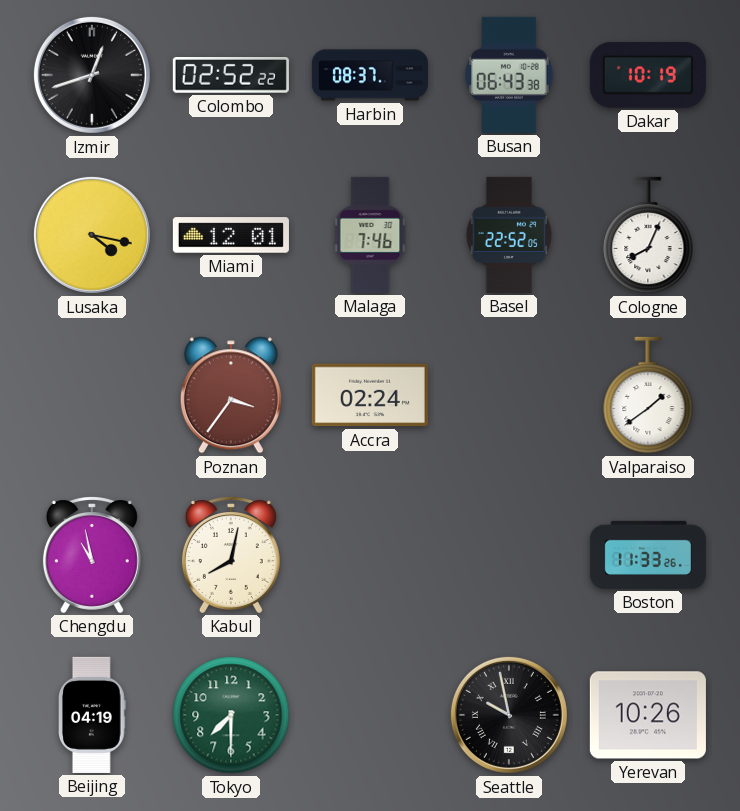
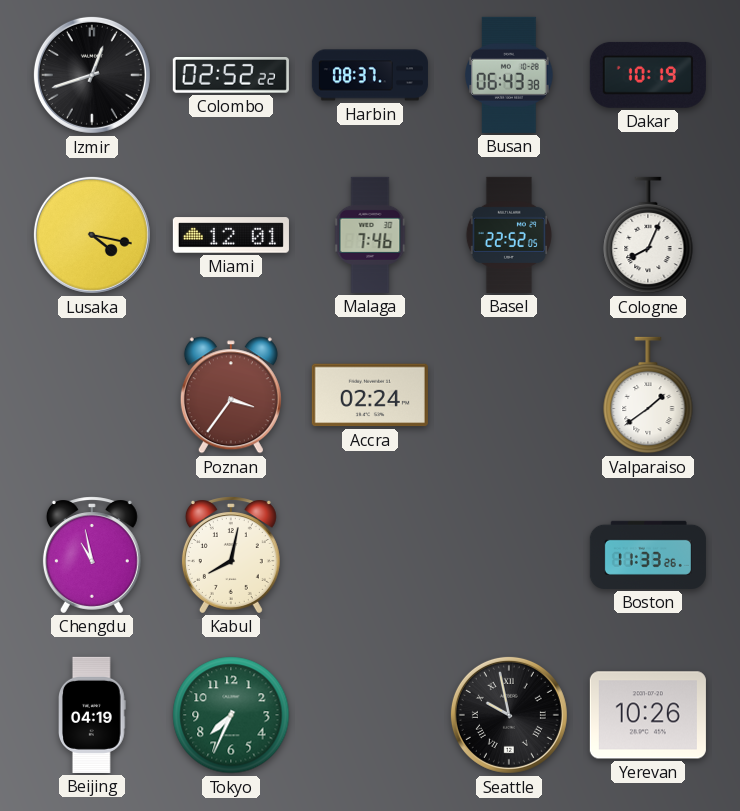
Tokyo: 7:30 -> 7:34
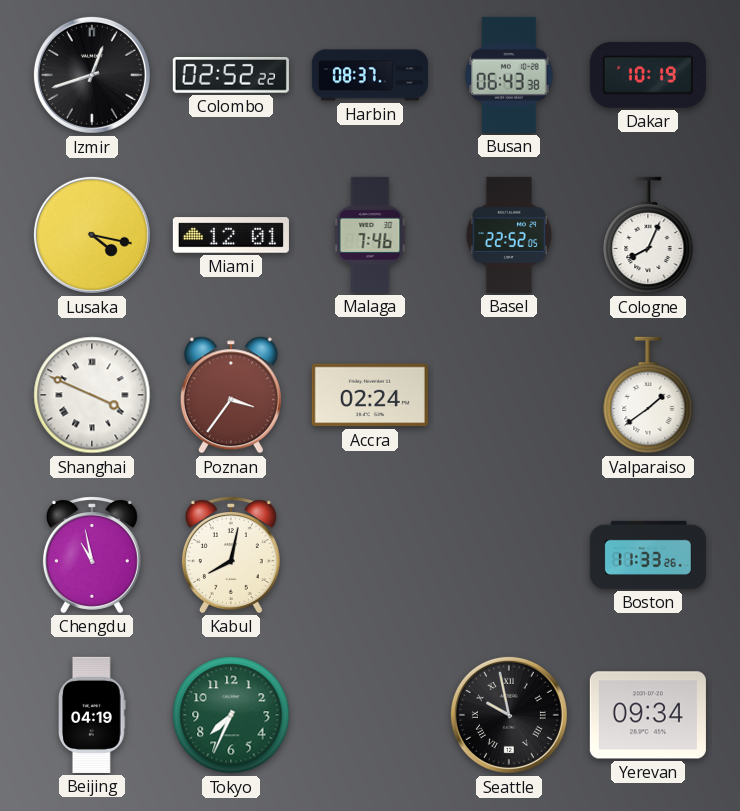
Shanghai: none -> 3:49
Yerevan: 10:26 -> 09:34
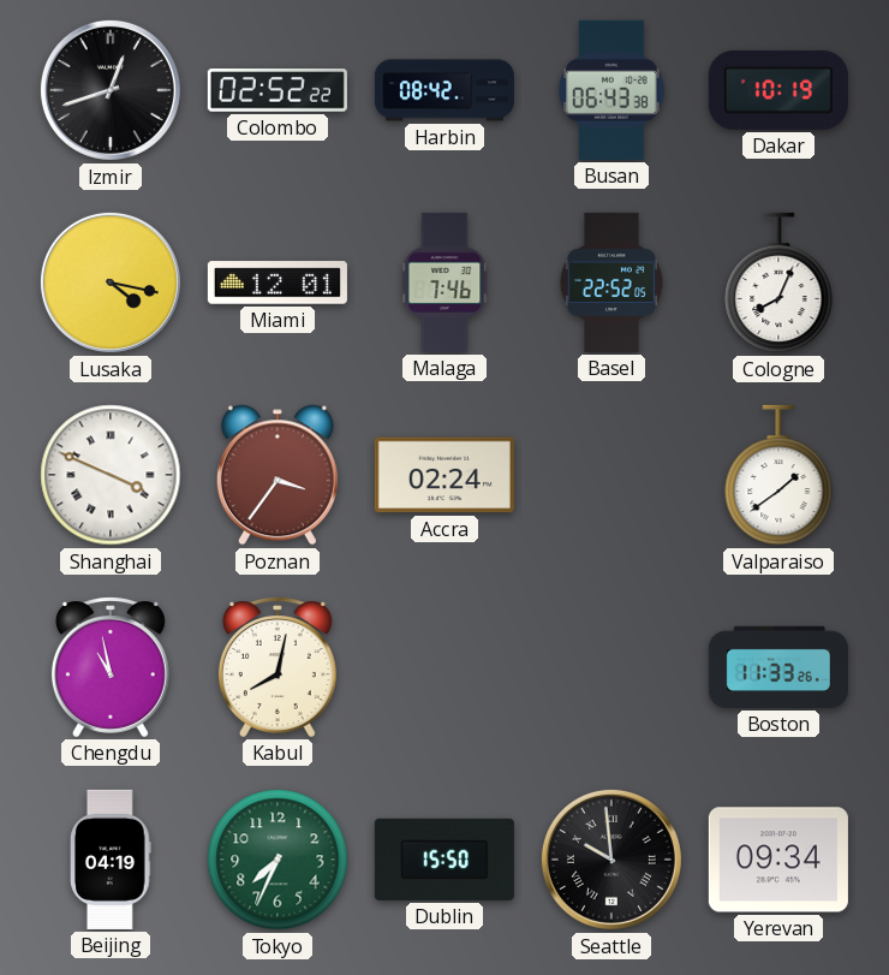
Harbin: 08:37 -> 08:42
Dublin: none -> 15:50
Seattle: 9:58 -> 9:59
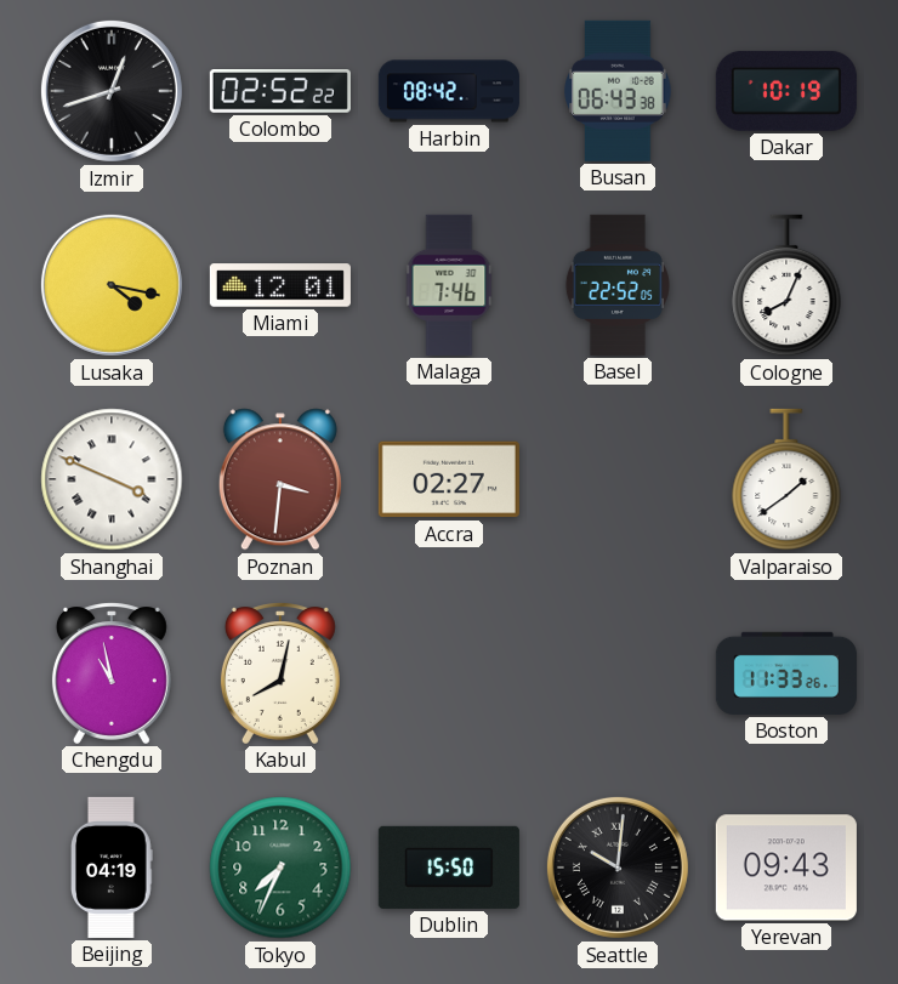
Poznan: 3:36 -> 3:31
Accra: 02:24 -> 02:27
Seattle: 9:59 -> 10:01
Yerevan: 09:34 -> 09:43
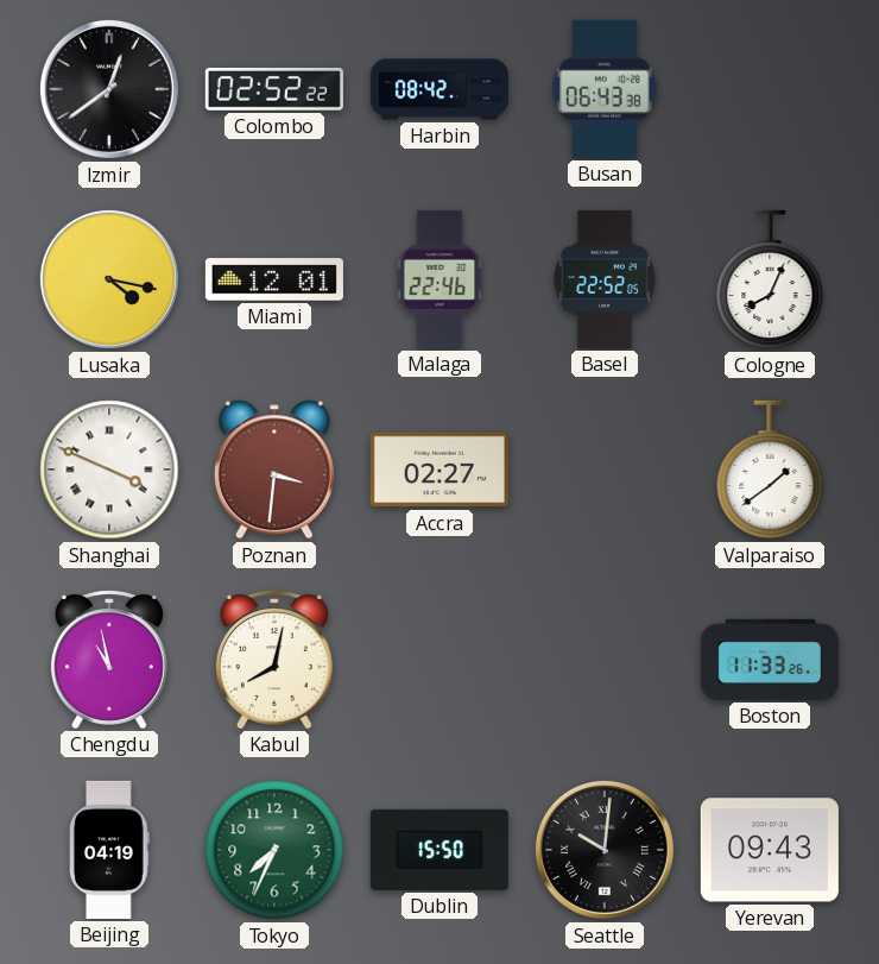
Izmir: 12:42 -> 12:39
Dakar: 10:19 -> none
Malaga: 7:46 -> 22:46
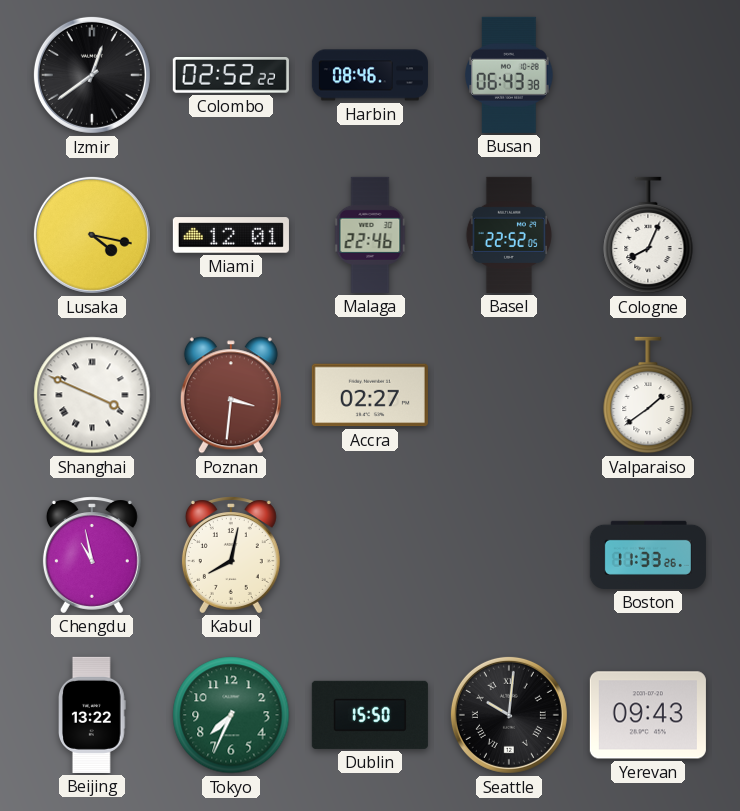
Harbin: 08:42 -> 08:46
Beijing: 04:19 -> 13:22
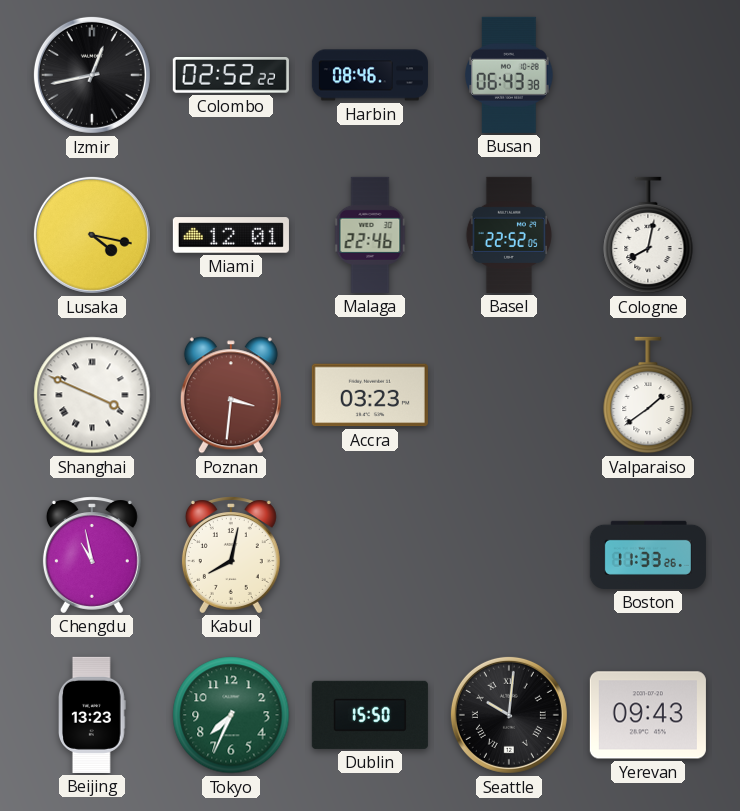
Izmir: 12:39 -> 12:43
Cologne: 8:04 -> 8:02
Accra: 02:27 -> 03:23
Beijing: 13:22 -> 13:23
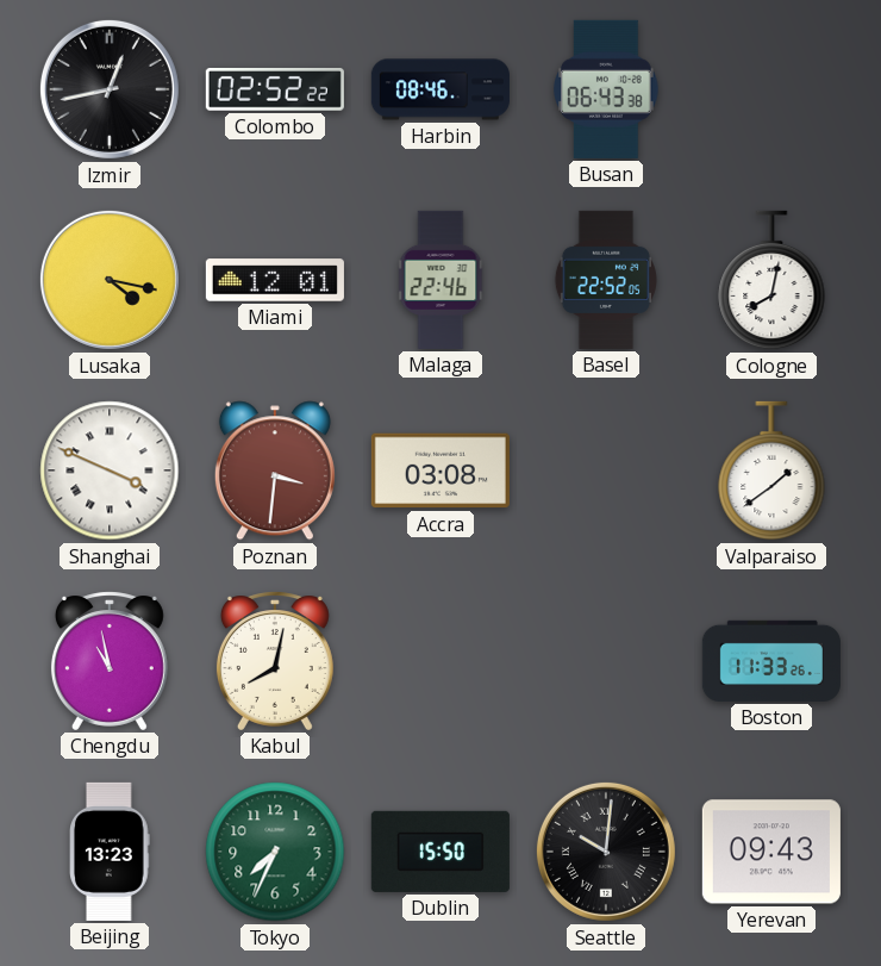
Accra: 03:23 -> 03:08
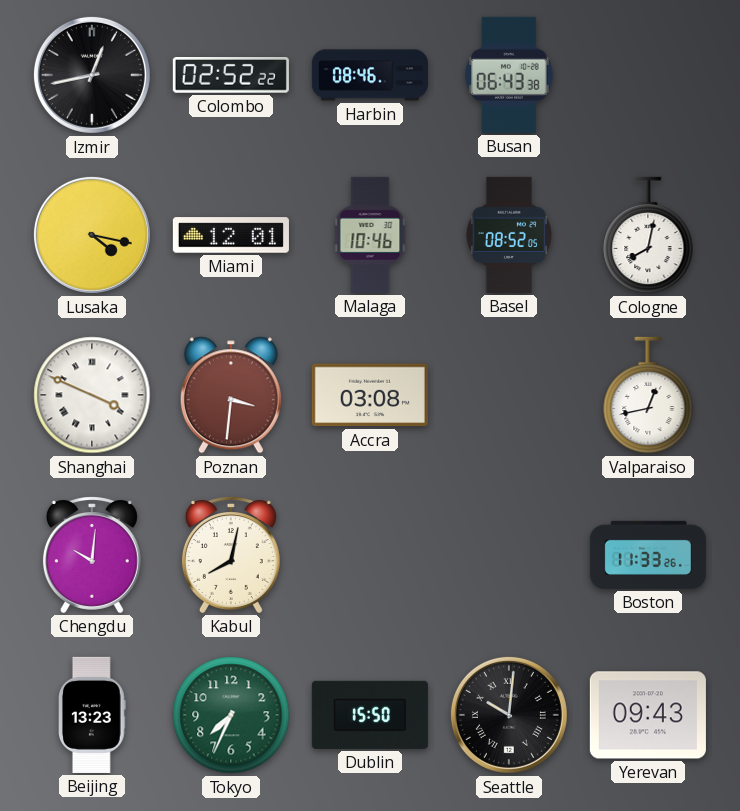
Malaga: 22:46 -> 10:46
Basel: 22:52 -> 08:52
Valparaiso: 1:39 -> 12:43
Chengdu: 10:58 -> 10:01
